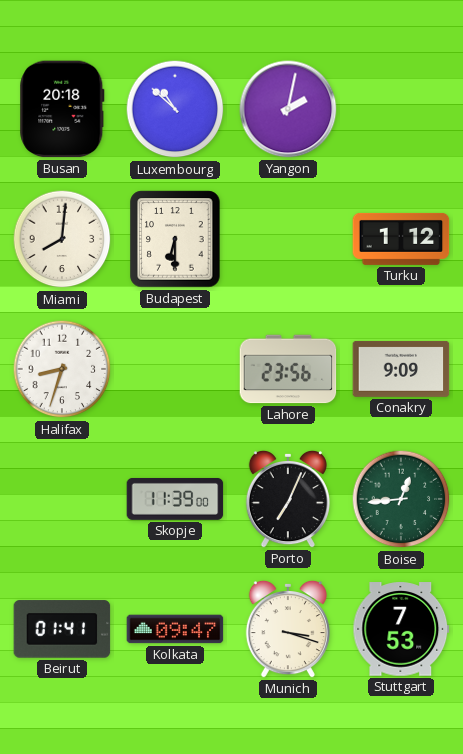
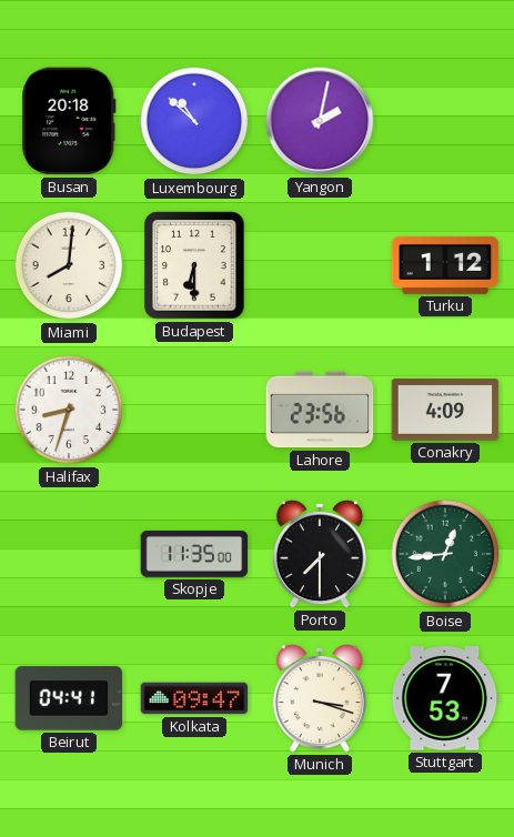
Conakry: 9:09 -> 4:09
Skopje: 11:39 -> 11:35
Porto: 7:04 -> 7:30
Beirut: 01:41 -> 04:41
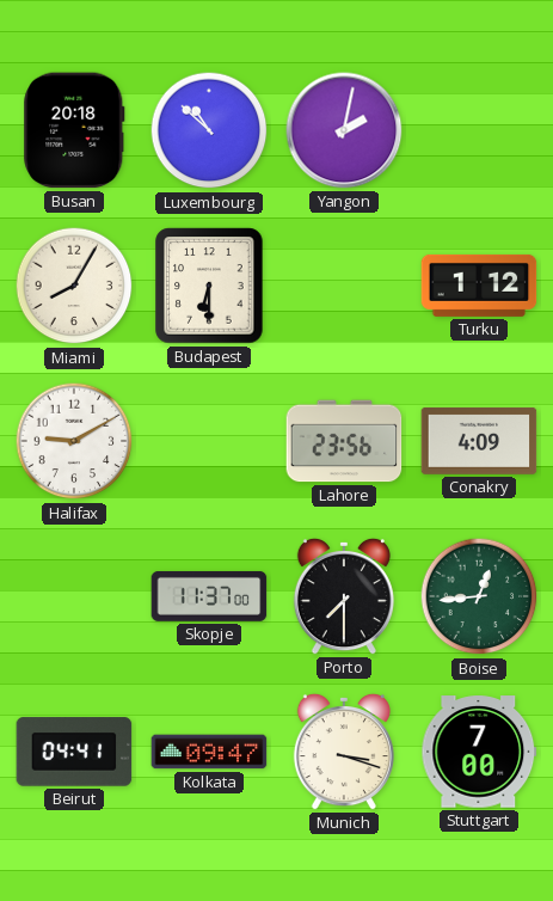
Miami: 8:01 -> 8:05
Halifax: 8:33 -> 9:10
Skopje: 11:35 -> 11:37
Stuttgart: 7:53 -> 7:00
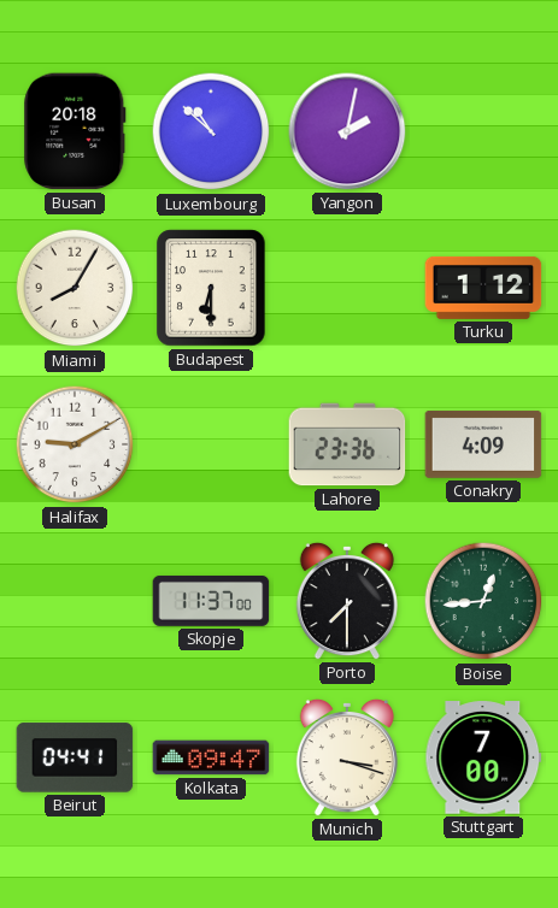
Lahore: 23:56 -> 23:36
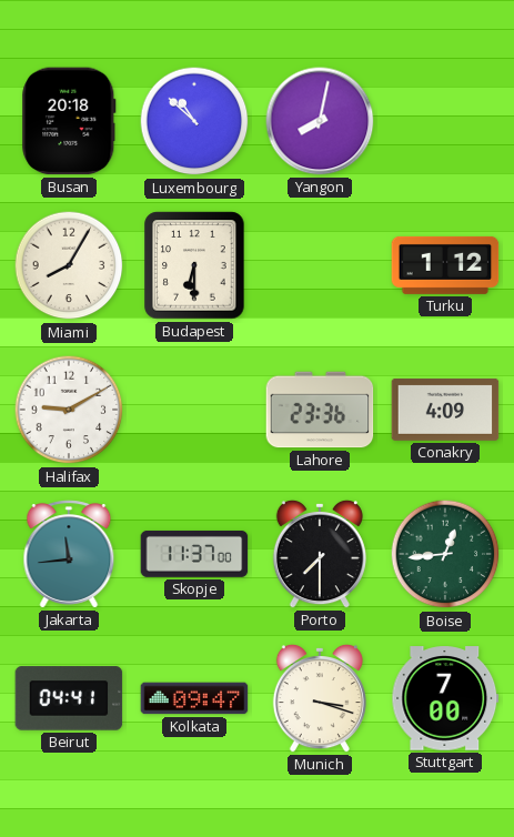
Yangon: 2:02 -> 8:02
Jakarta: none -> 11:44
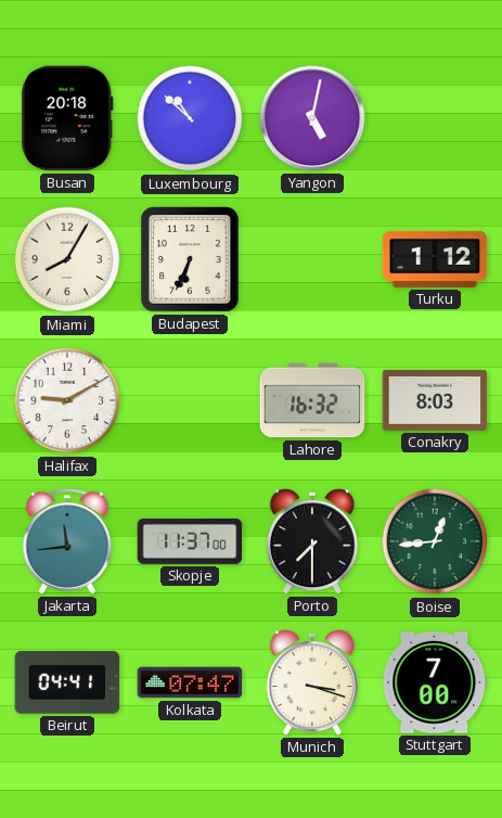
Yangon: 8:02 -> 5:02
Budapest: 6:30 -> 6:34
Lahore: 23:36 -> 16:32
Conakry: 4:09 -> 8:03
Kolkata: 09:47 -> 07:47
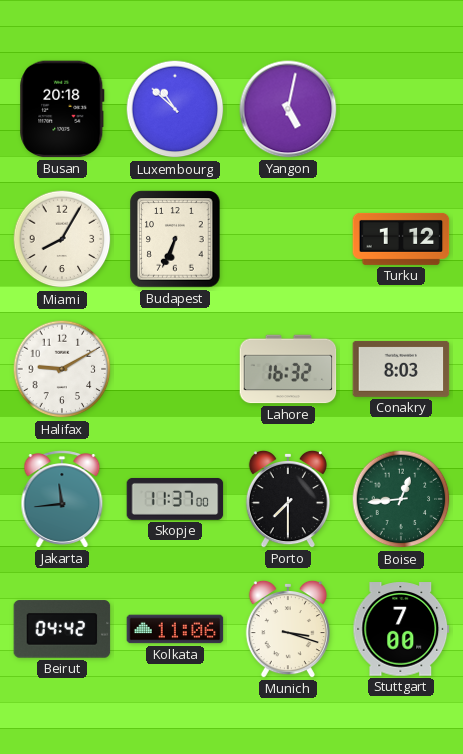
Beirut: 04:41 -> 04:42
Kolkata: 07:47 -> 11:06
